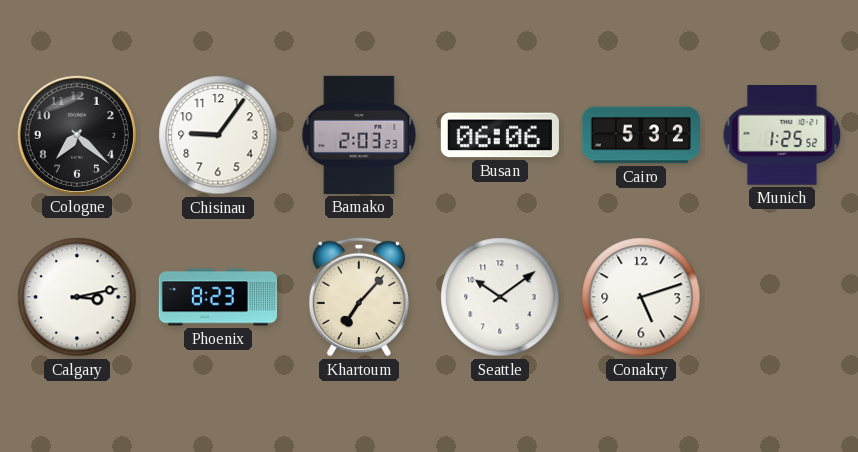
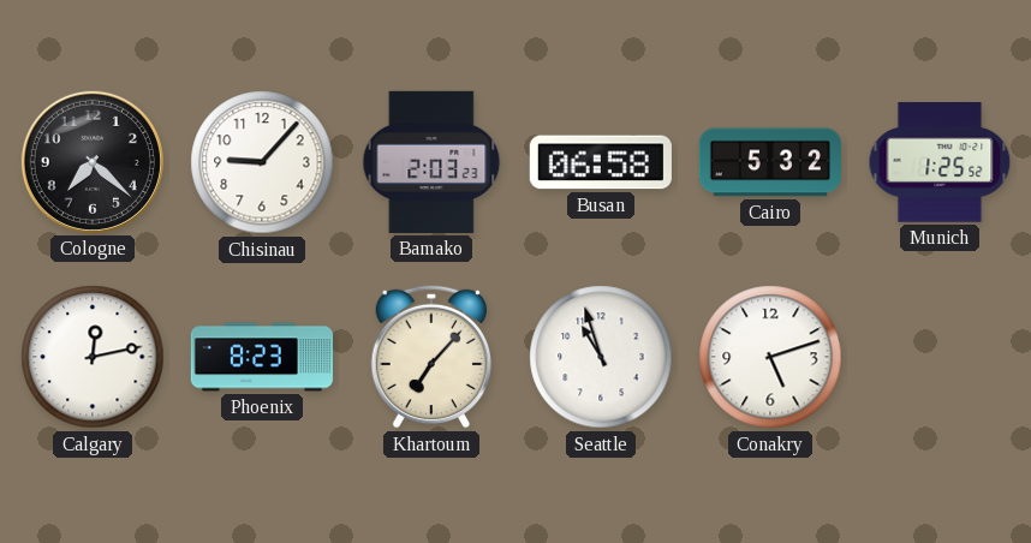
Chisinau: 9:06 -> 9:07
Busan: 06:06 -> 06:58
Calgary: 3:13 -> 12:13
Seattle: 10:09 -> 10:57
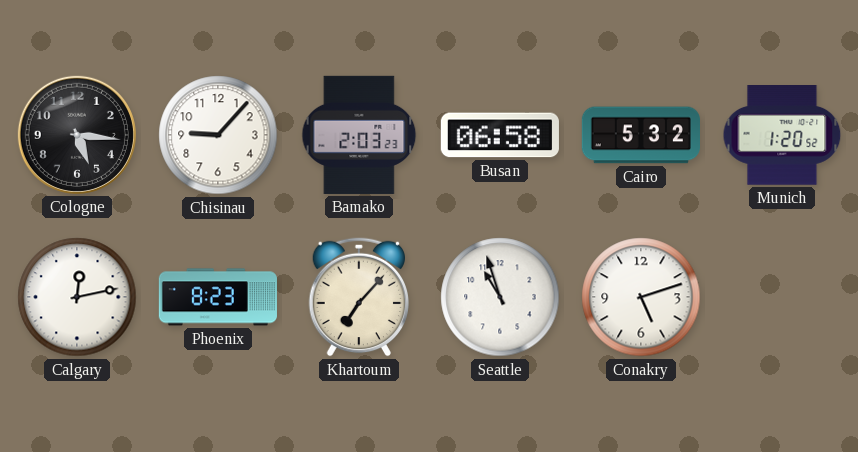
Cologne: 7:22 -> 5:16
Munich: 1:25 -> 1:20
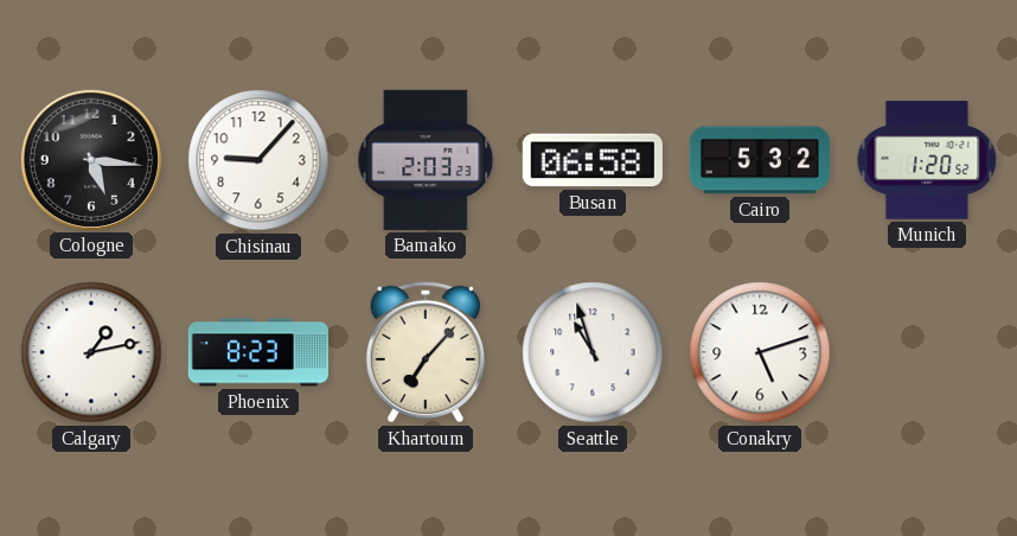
Calgary: 12:13 -> 1:13
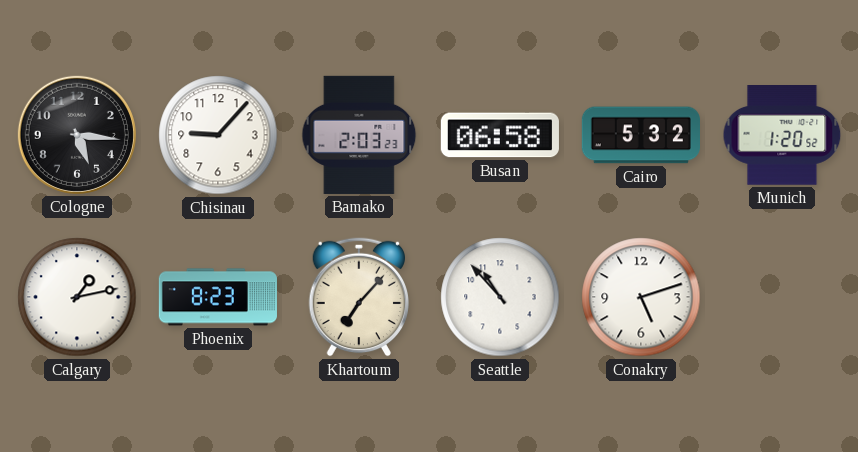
Seattle: 10:57 -> 10:53
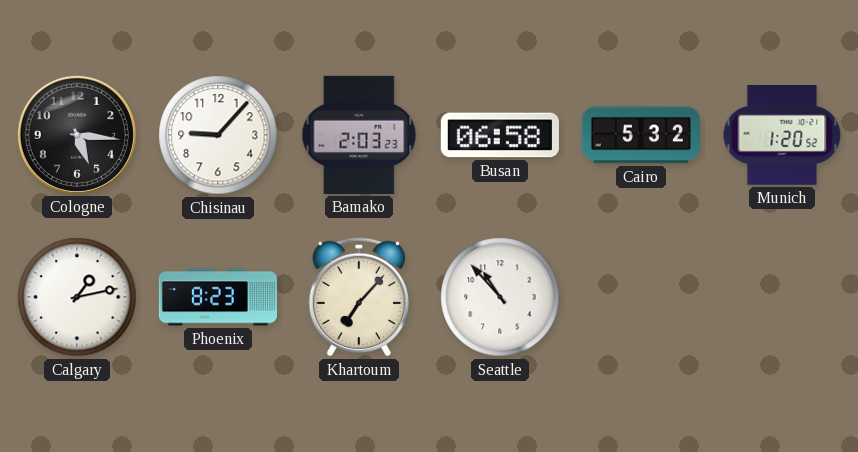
Conakry: 5:12 -> none
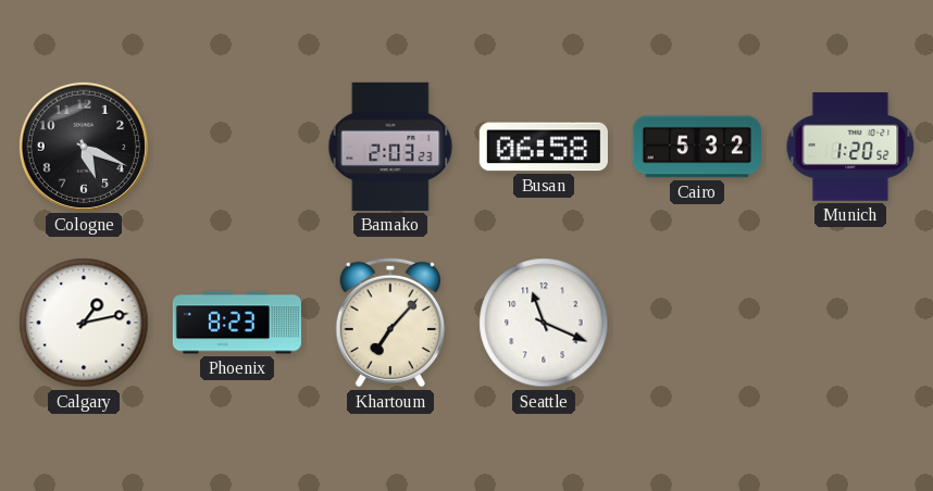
Cologne: 5:16 -> 5:19
Chisinau: 9:07 -> none
Seattle: 10:53 -> 11:19
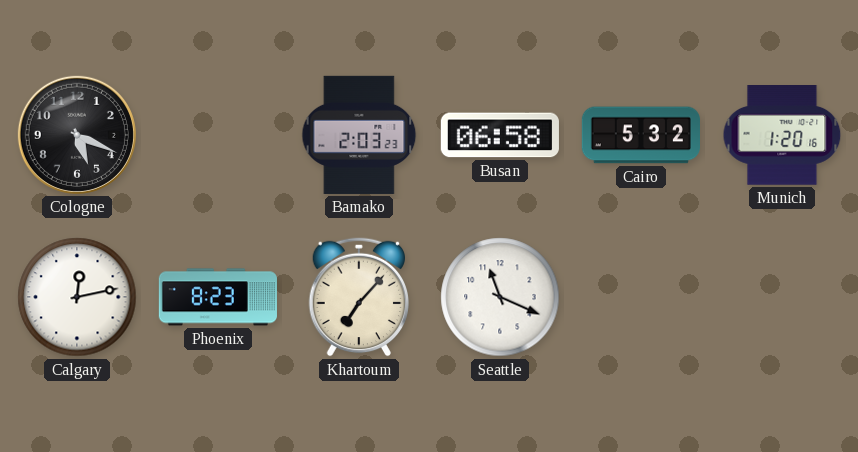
Munich: 1:20:52 -> 1:20:16
Calgary: 1:13 -> 12:13
